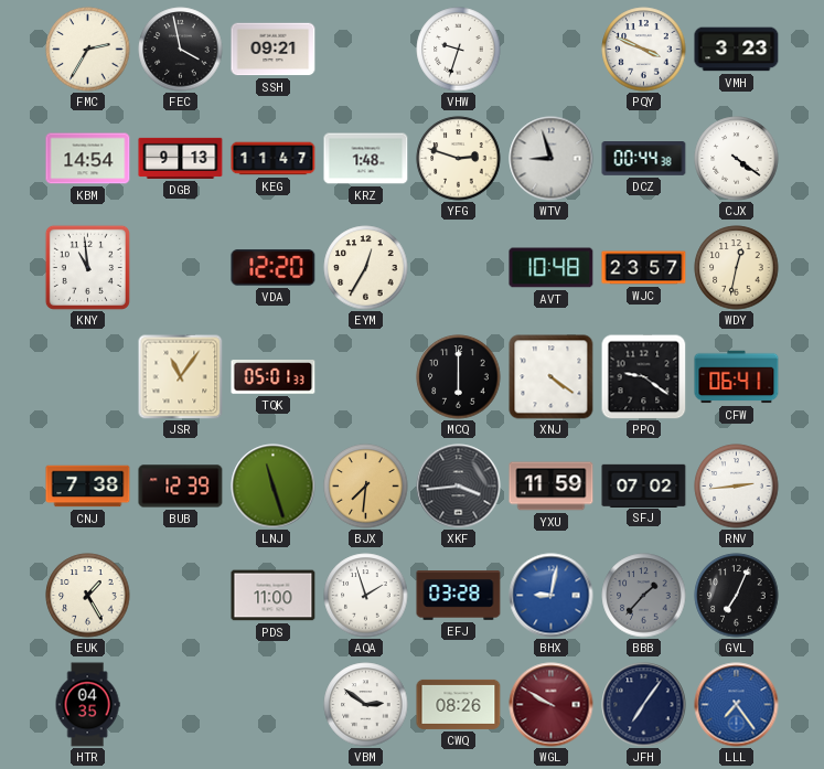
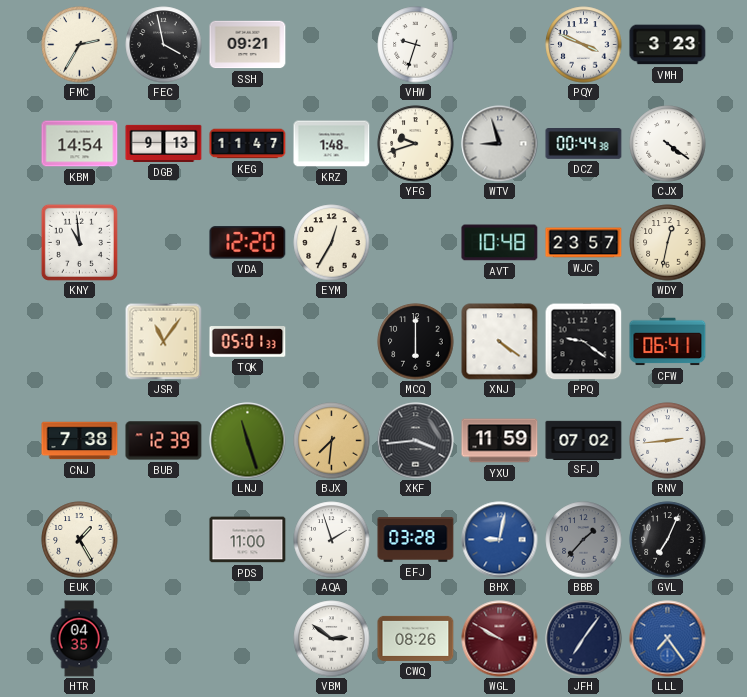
YFG: 2:48 -> 9:42
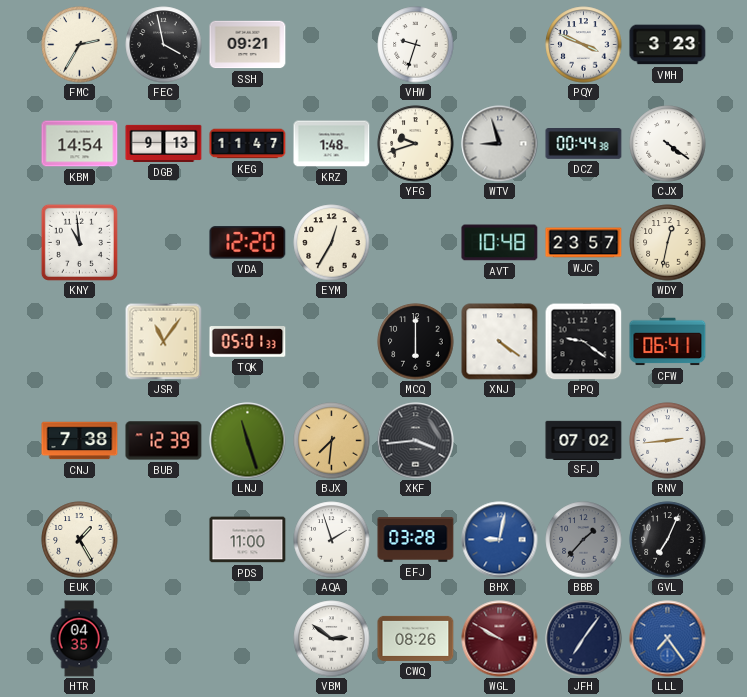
YXU: 11:59 -> none
